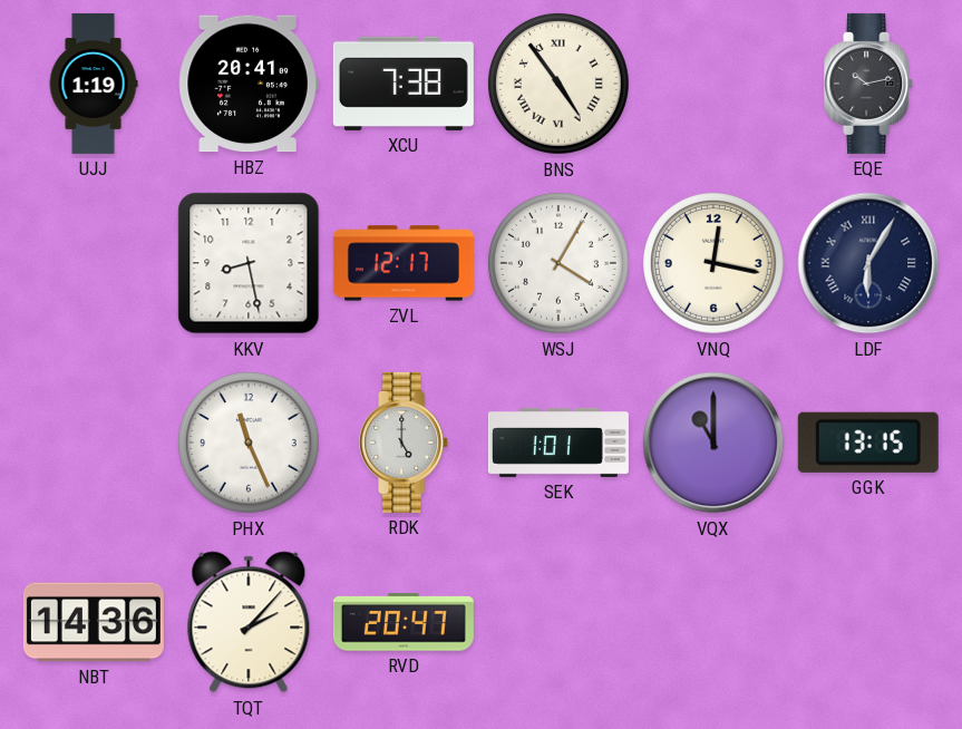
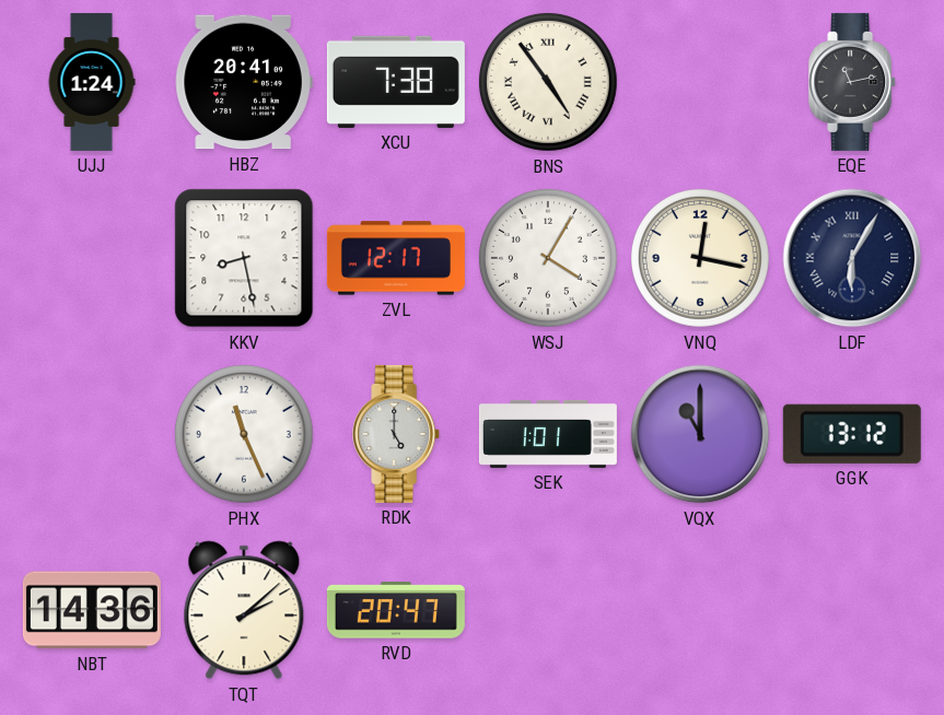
UJJ: 1:19 -> 1:24
EQE: 10:13 -> 11:13
GGK: 13:15 -> 13:12
TQT: 2:07 -> 2:08
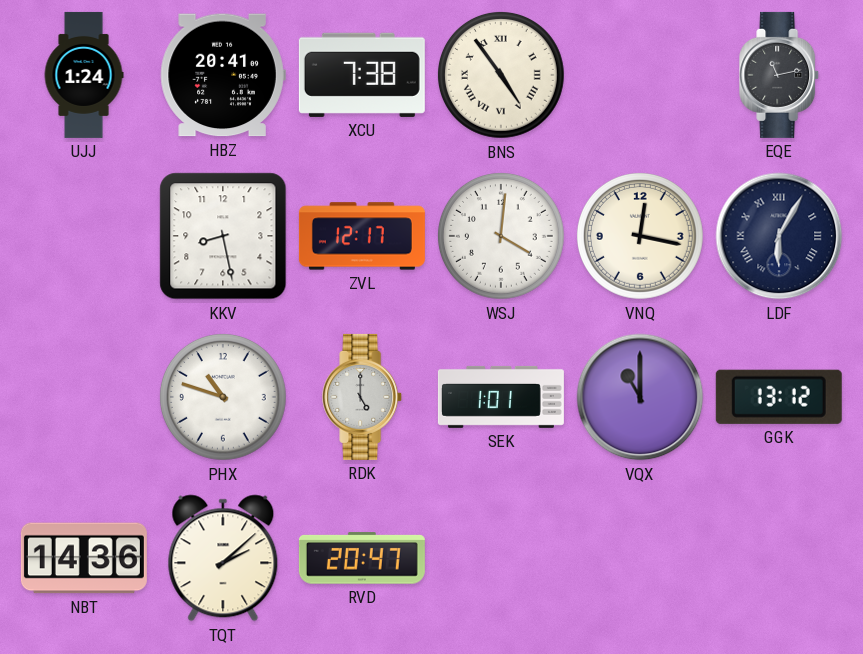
WSJ: 4:05 -> 4:01
PHX: 11:26 -> 10:48
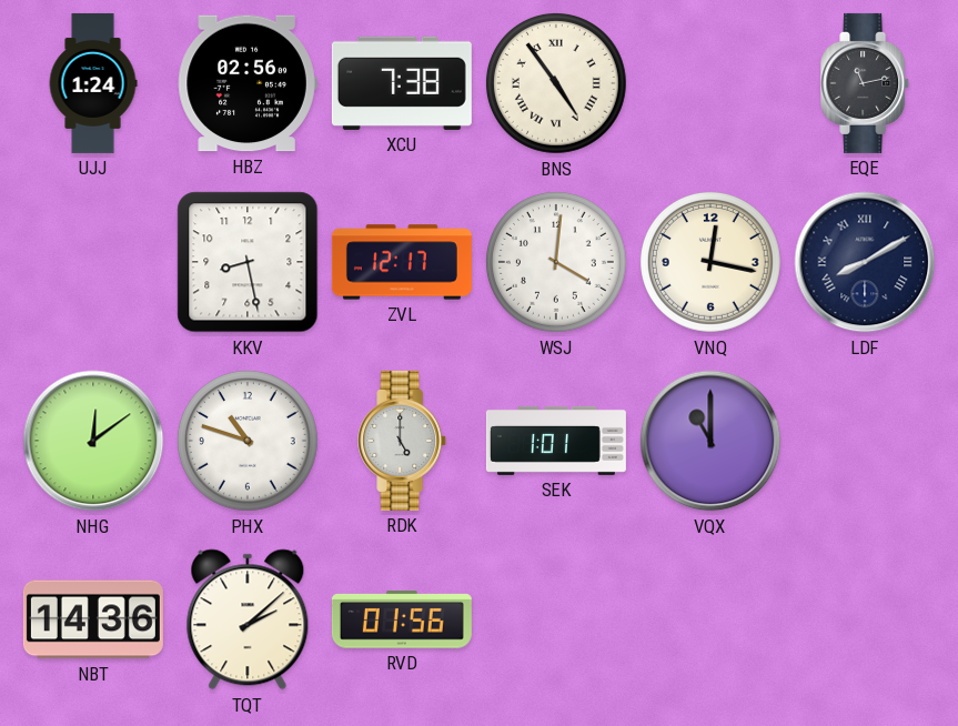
HBZ: 20:41 -> 02:56
LDF: 6:05 -> 8:10
NHG: none -> 12:09
GGK: 13:12 -> none
RVD: 20:47 -> 01:56
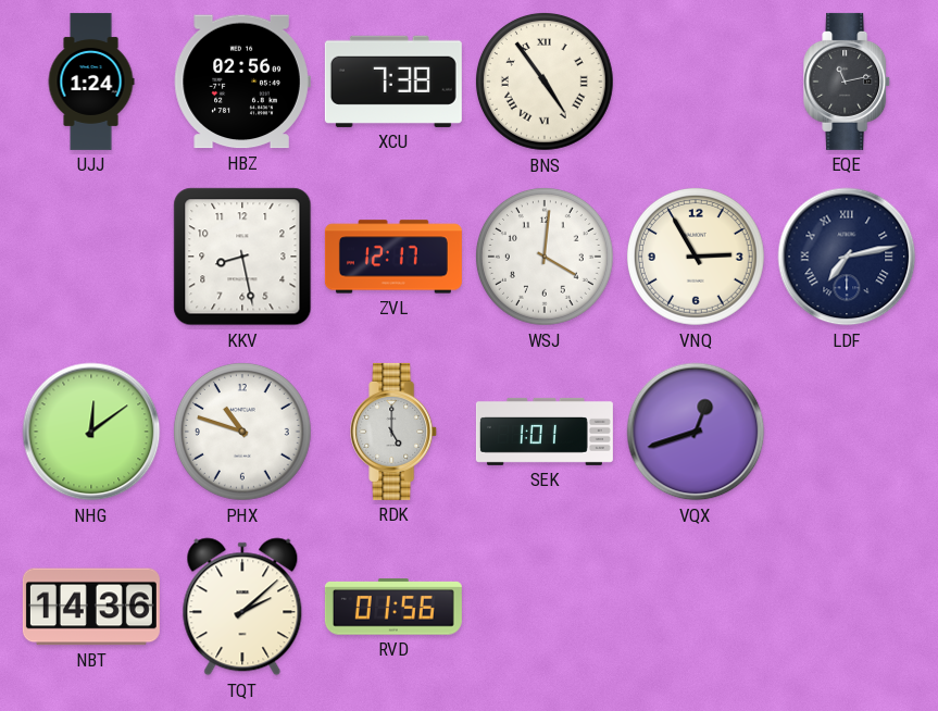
VNQ: 12:17 -> 2:55
LDF: 8:10 -> 7:13
VQX: 11:00 -> 12:42
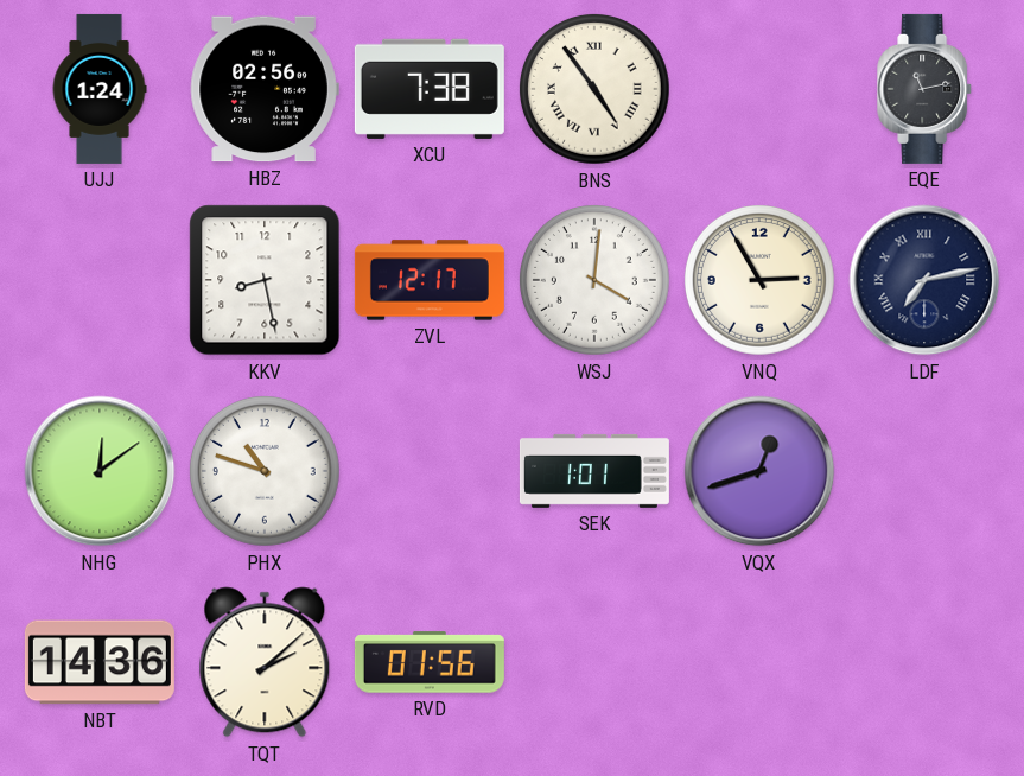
RDK: 5:00 -> none
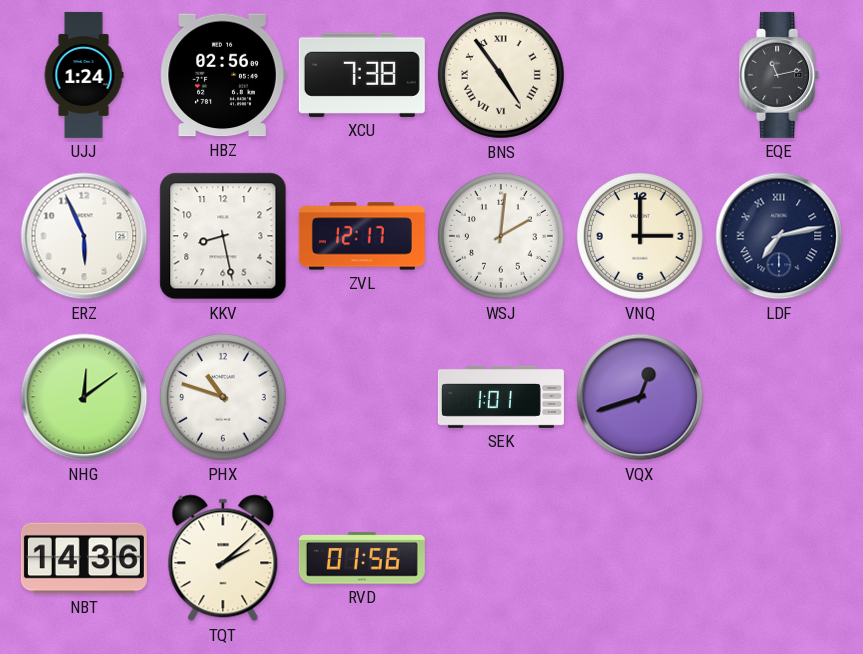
ERZ: none -> 5:56
WSJ: 4:01 -> 2:01
VNQ: 2:55 -> 3:00
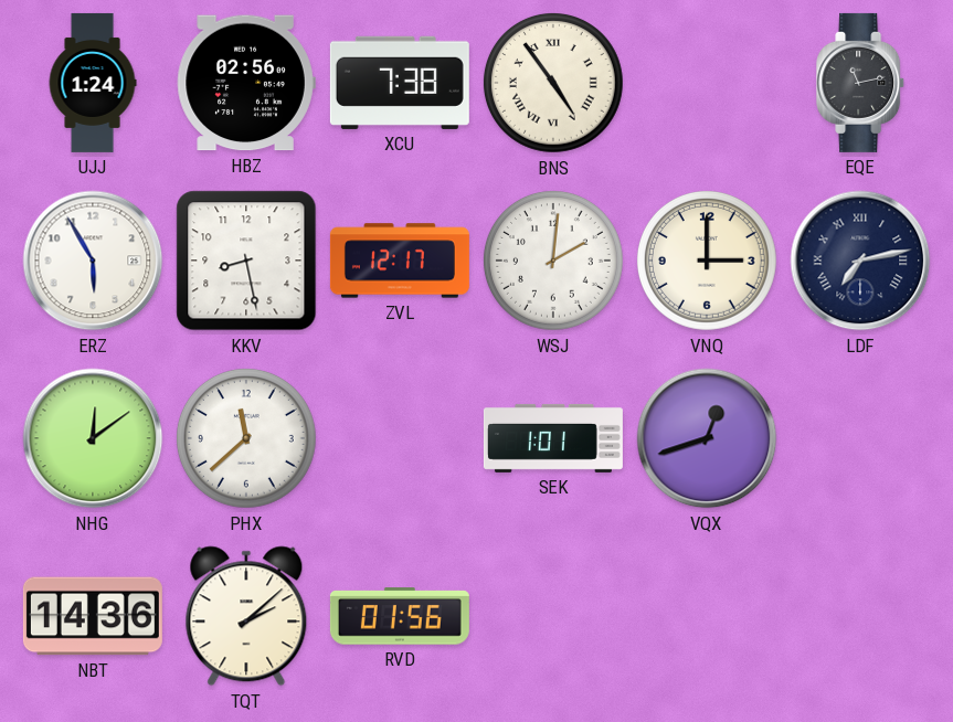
ERZ: 5:56 -> 5:55
PHX: 10:48 -> 11:38
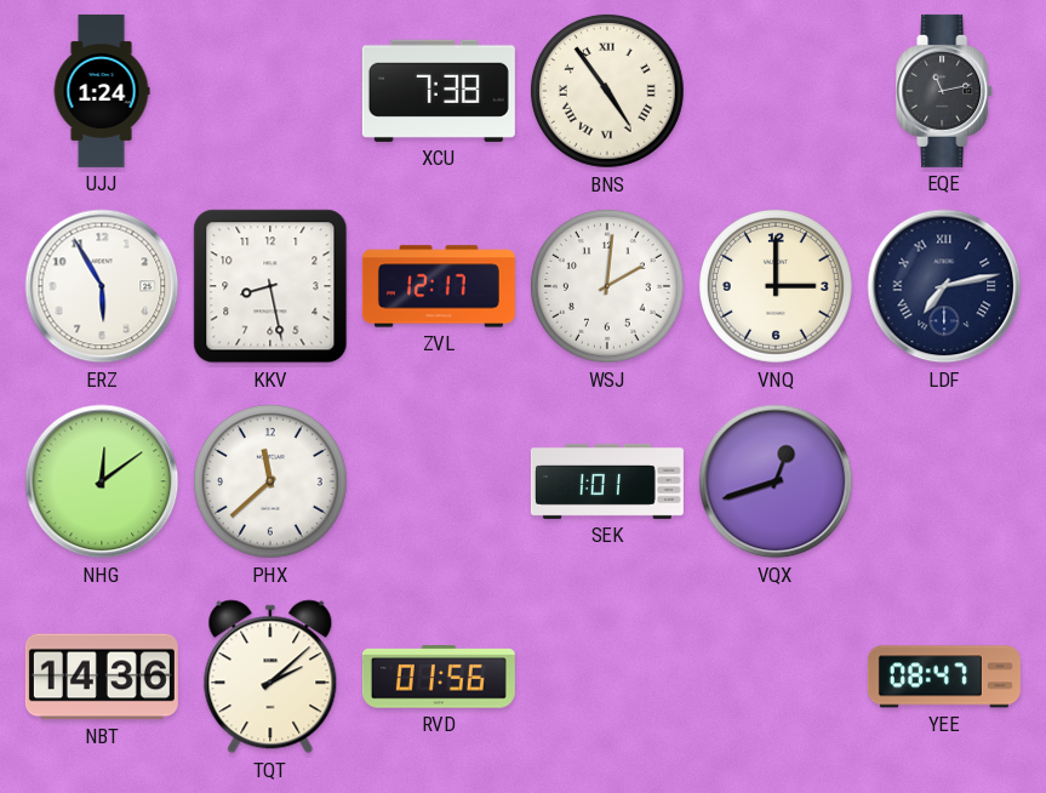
HBZ: 02:56 -> none
YEE: none -> 08:47
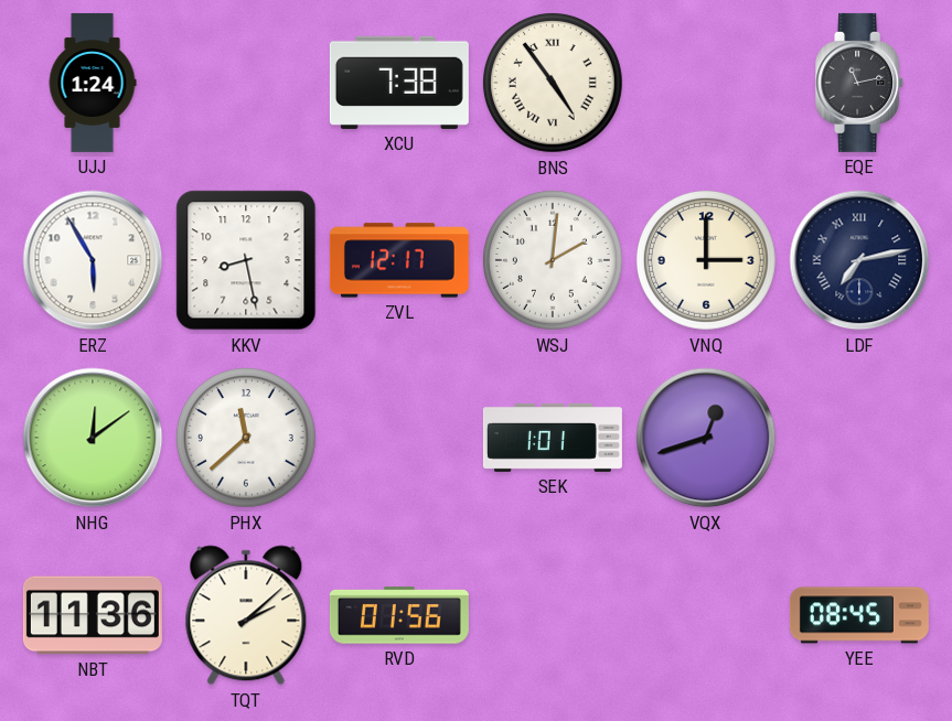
NBT: 14:36 -> 11:36
YEE: 08:47 -> 08:45
